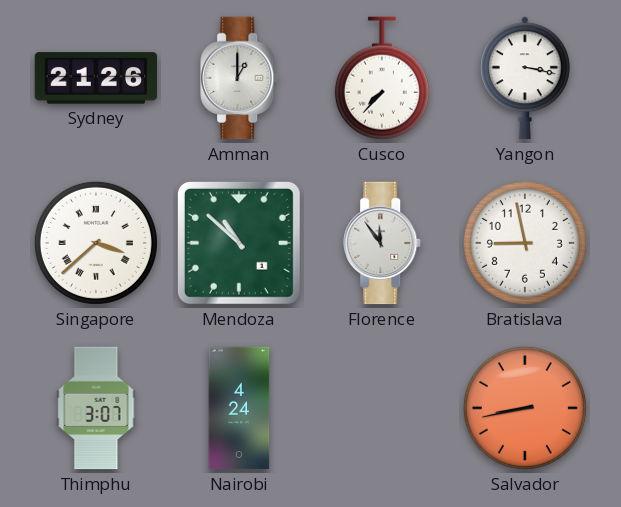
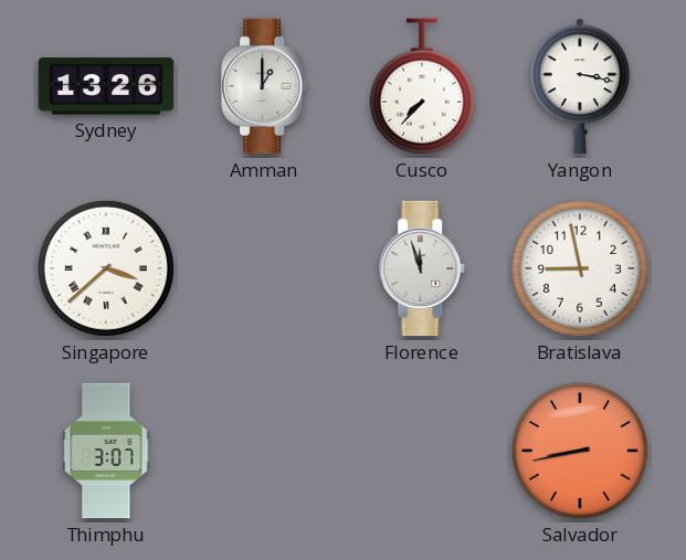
Sydney: 21:26 -> 13:26
Mendoza: 10:52 -> none
Florence: 11:54 -> 11:57
Nairobi: 4:24 -> none
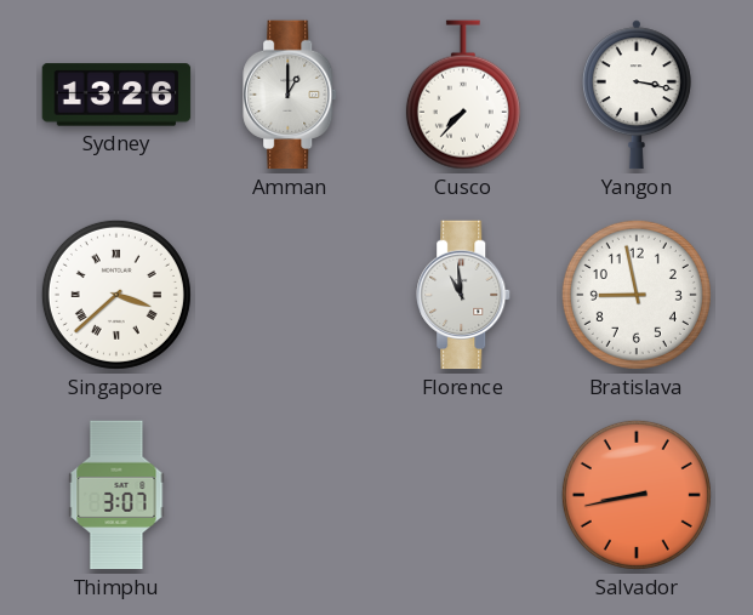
Florence: 11:57 -> 10:59
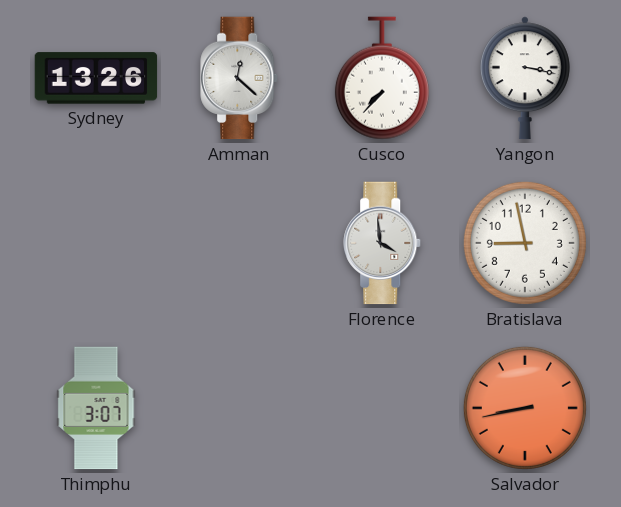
Amman: 1:00 -> 12:22
Singapore: 3:38 -> none
Florence: 10:59 -> 3:59
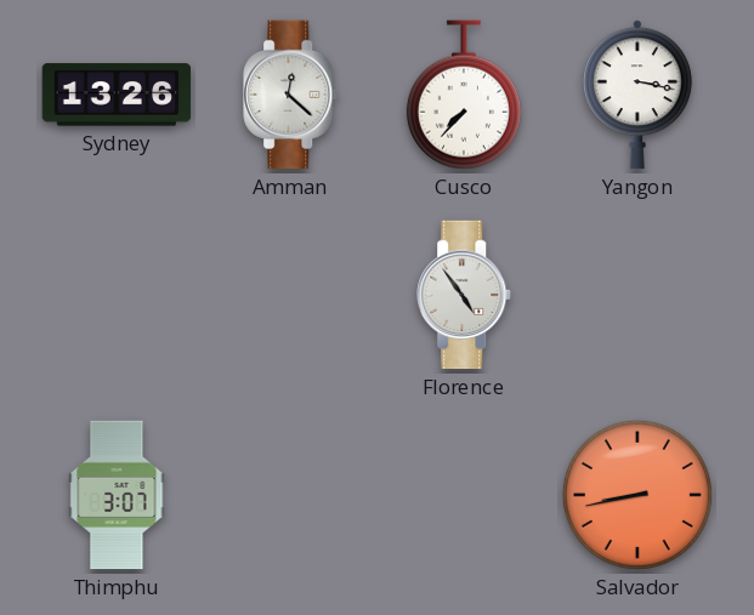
Florence: 3:59 -> 4:54
Bratislava: 8:58 -> none
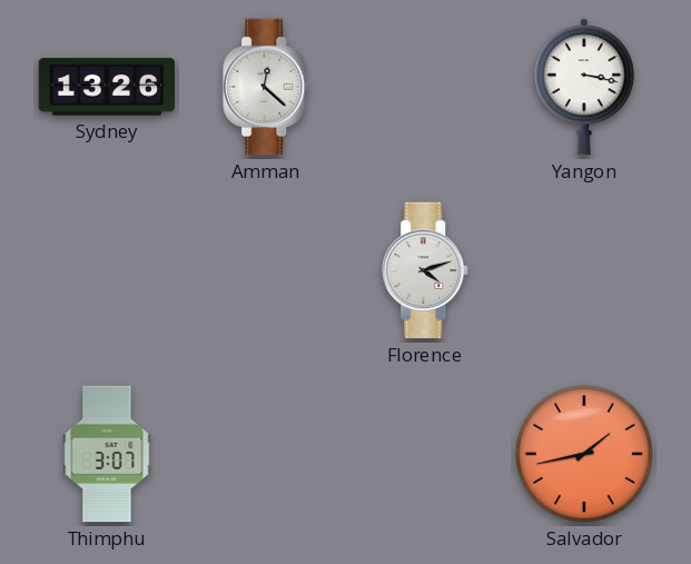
Cusco: 7:37 -> none
Florence: 4:54 -> 4:12
Salvador: 8:43 -> 1:43
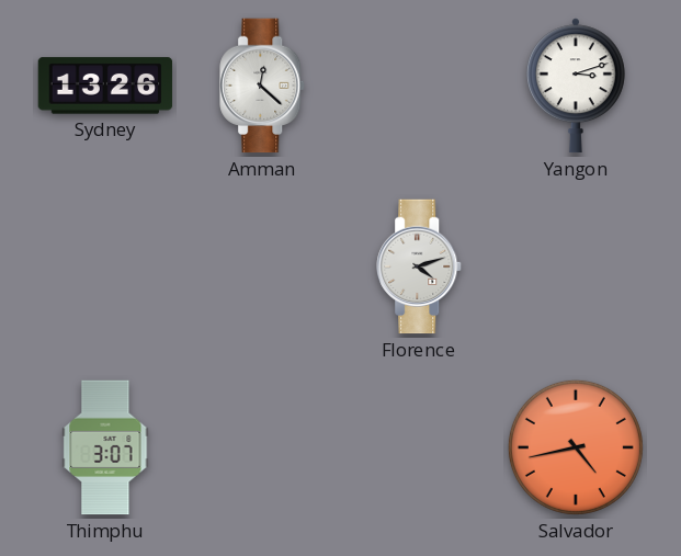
Yangon: 3:17 -> 3:12
Salvador: 1:43 -> 4:43
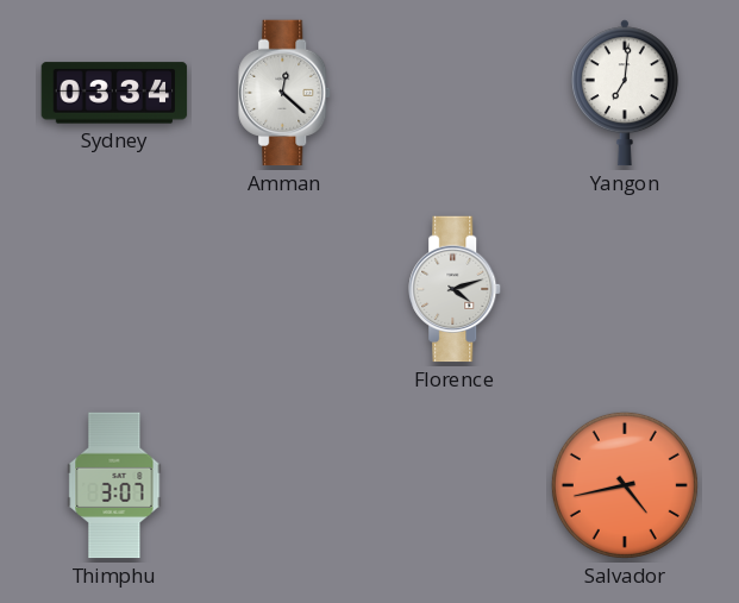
Sydney: 13:26 -> 03:34
Yangon: 3:12 -> 7:01
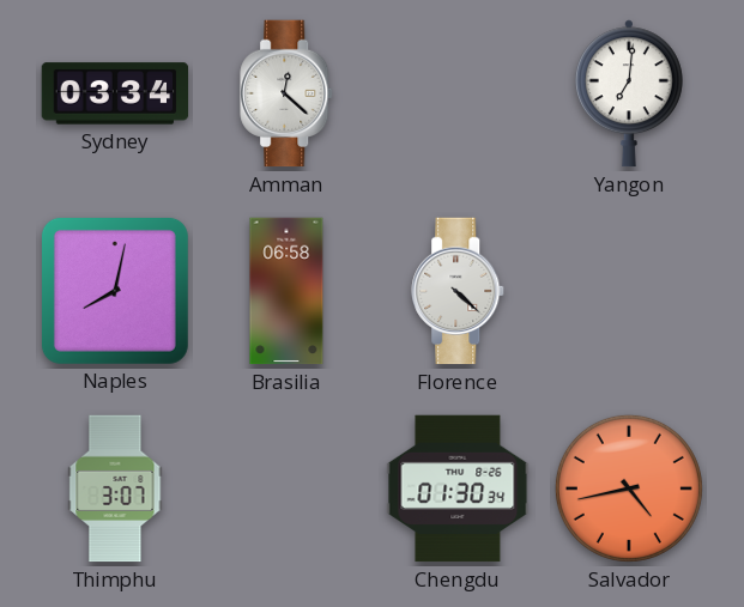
Naples: none -> 8:02
Brasilia: none -> 06:58
Florence: 4:12 -> 4:22
Chengdu: none -> 01:30
